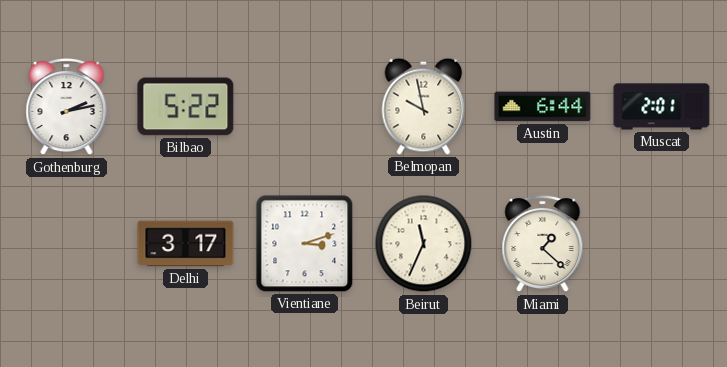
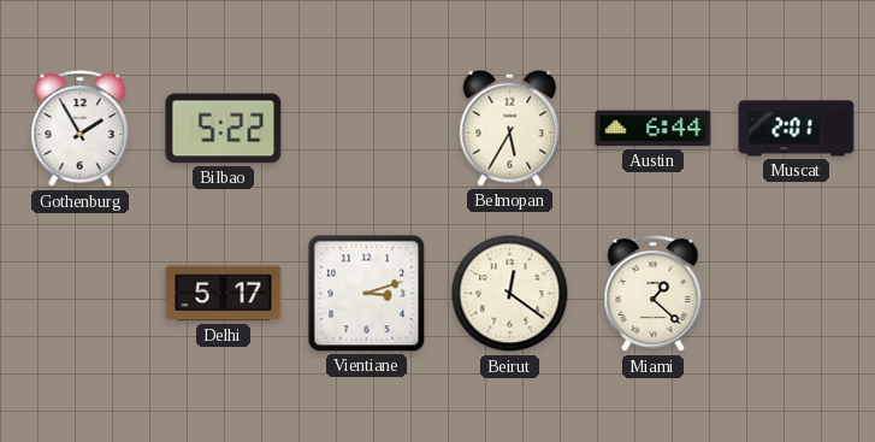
Gothenburg: 2:13 -> 1:55
Belmopan: 9:58 -> 5:35
Delhi: 3:17 -> 5:17
Beirut: 11:34 -> 12:21
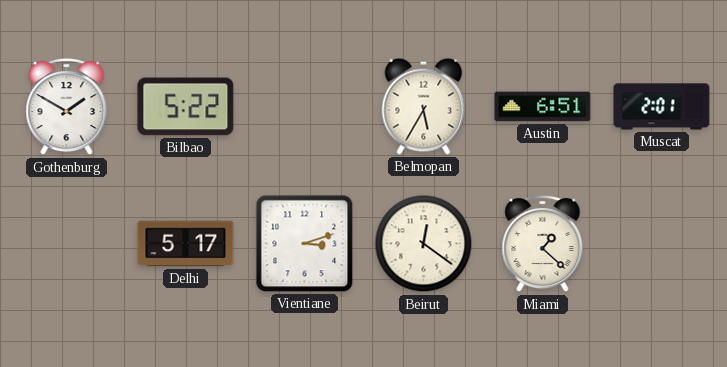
Gothenburg: 1:55 -> 1:50
Austin: 6:44 -> 6:51
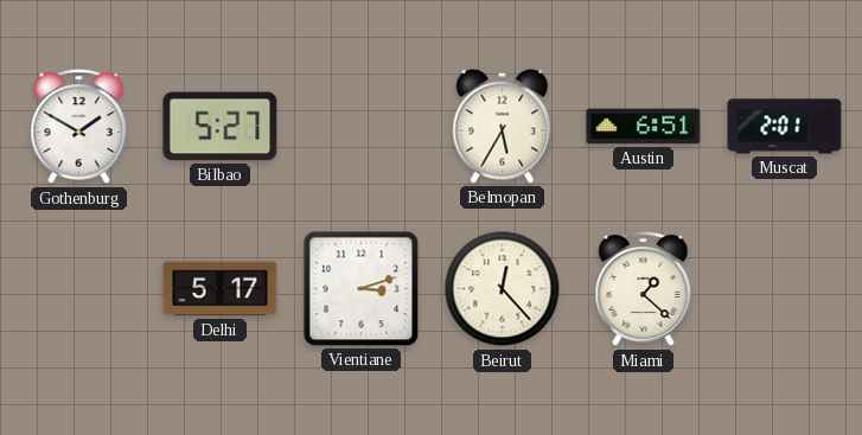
Bilbao: 5:22 -> 5:27
Beirut: 12:21 -> 12:23
